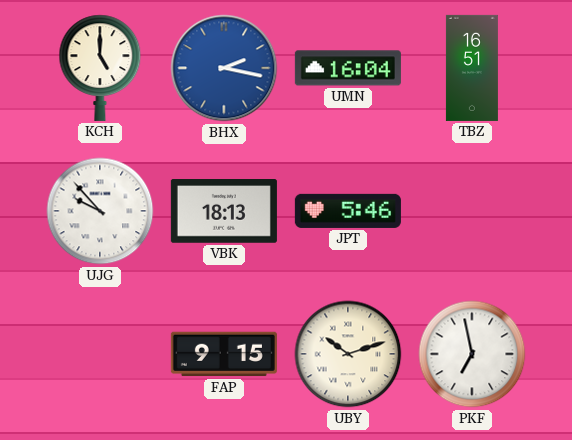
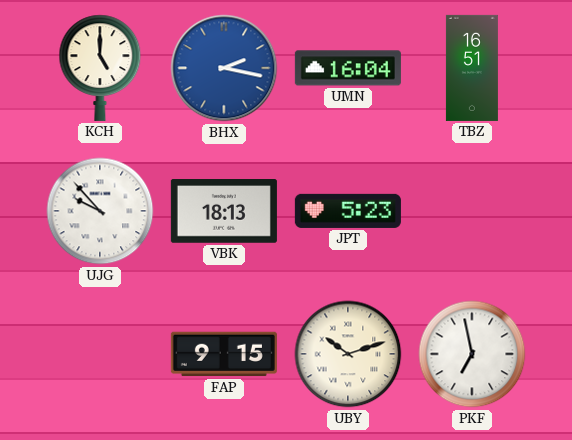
JPT: 5:46 -> 5:23
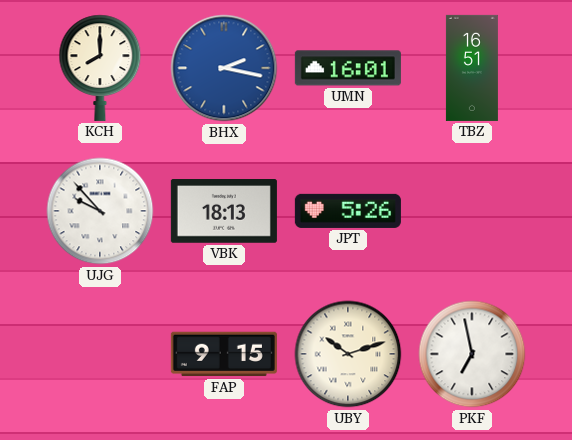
KCH: 5:00 -> 8:00
UMN: 16:04 -> 16:01
JPT: 5:23 -> 5:26
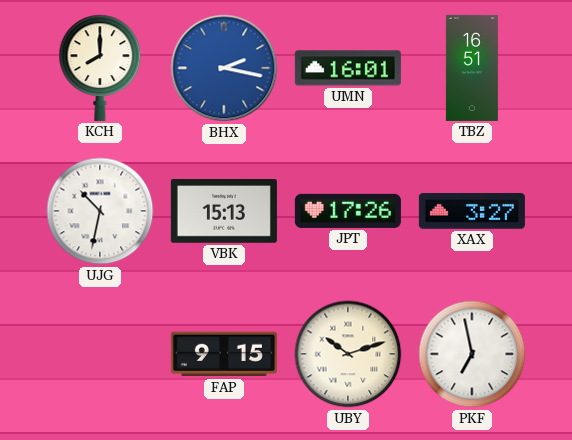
UJG: 9:53 -> 10:32
VBK: 18:13 -> 15:13
JPT: 5:26 -> 17:26
XAX: none -> 3:27
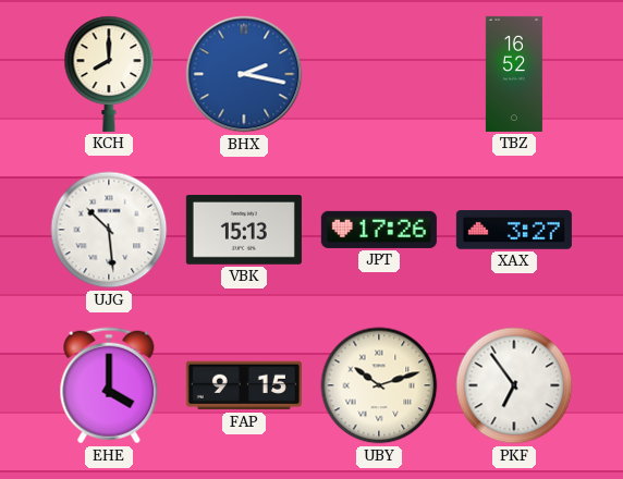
UMN: 16:01 -> none
TBZ: 16:51 -> 16:52
UJG: 10:32 -> 10:29
EHE: none -> 4:00
PKF: 6:58 -> 6:54
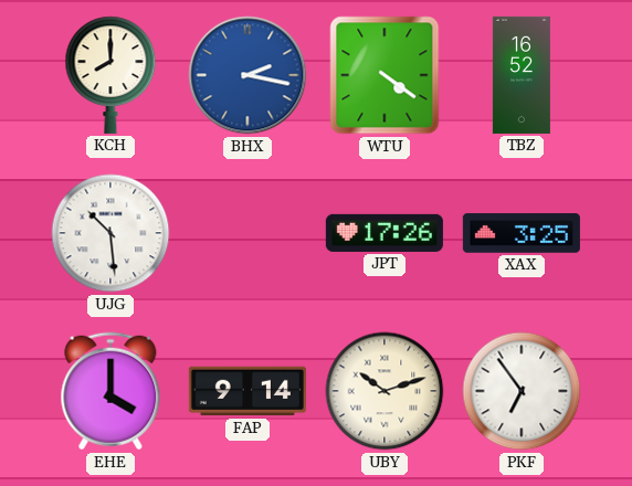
WTU: none -> 4:21
VBK: 15:13 -> none
XAX: 3:27 -> 3:25
FAP: 9:15 -> 9:14
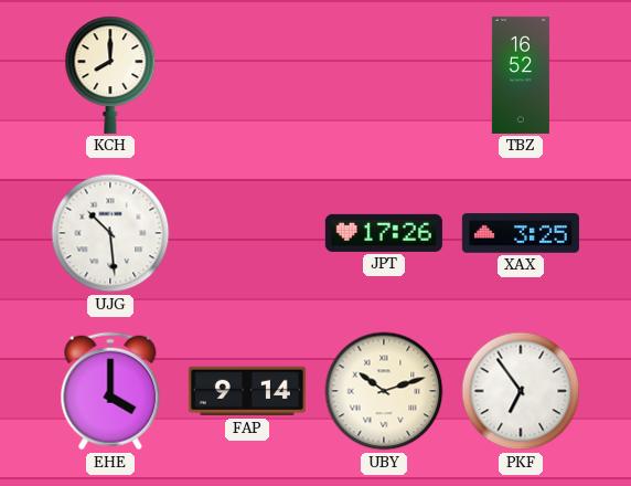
BHX: 2:17 -> none
WTU: 4:21 -> none
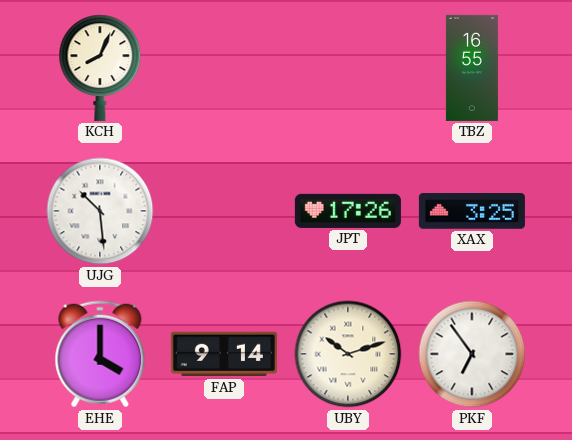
KCH: 8:00 -> 8:04
TBZ: 16:52 -> 16:55
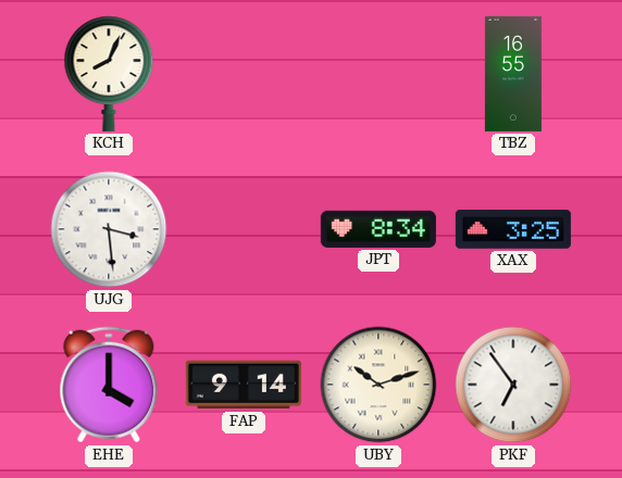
UJG: 10:29 -> 3:29
JPT: 17:26 -> 8:34
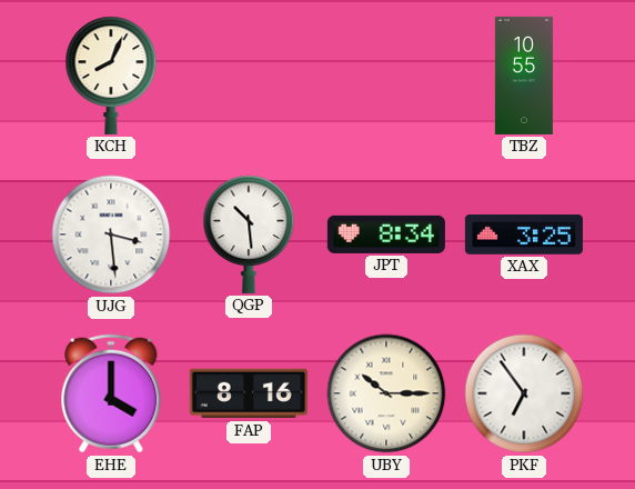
TBZ: 16:55 -> 10:55
QGP: none -> 10:29
FAP: 9:14 -> 8:16
UBY: 10:12 -> 10:15
